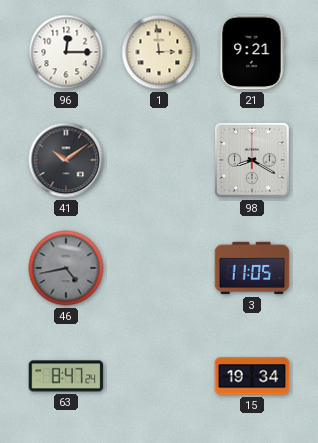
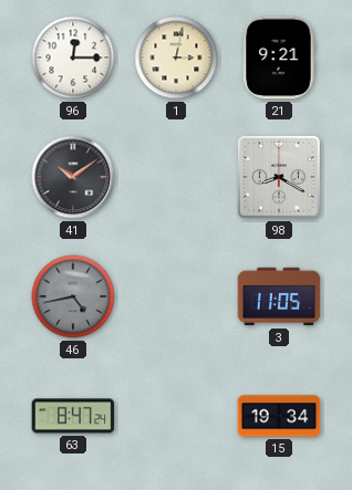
1: 2:59 -> 3:02
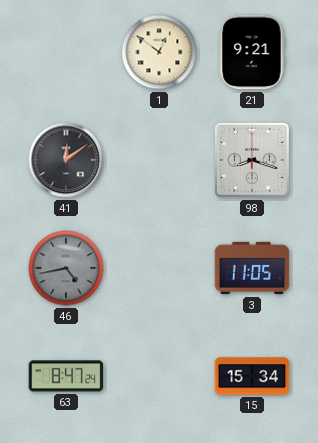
96: 12:15 -> none
1: 3:02 -> 12:51
41: 10:09 -> 12:09
98: 8:20 -> 8:18
15: 19:34 -> 15:34
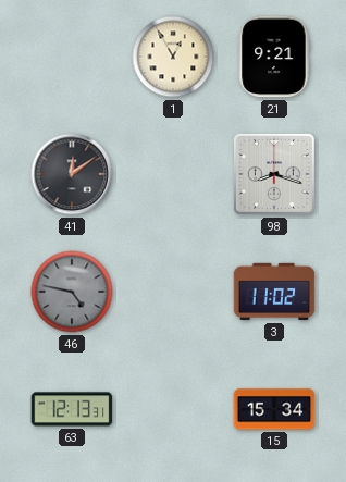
1: 12:51 -> 12:55
46: 4:43 -> 4:47
3: 11:05 -> 11:02
63: 8:47 -> 12:13
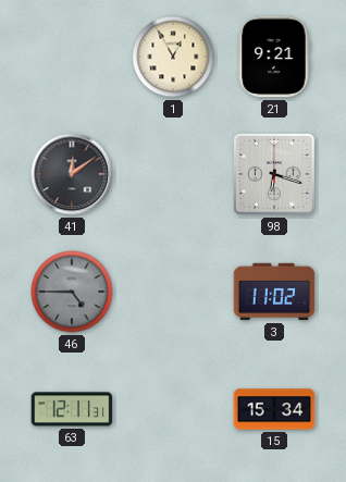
98: 8:18 -> 6:18
46: 4:47 -> 4:45
63: 12:13 -> 12:11
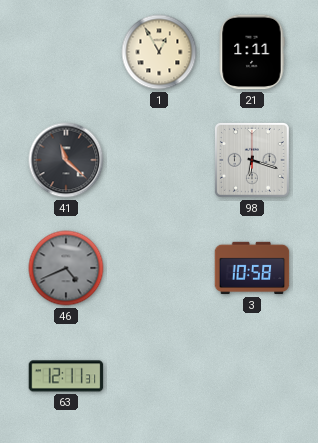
21: 9:21 -> 1:11
41: 12:09 -> 11:22
46: 4:45 -> 4:41
3: 11:02 -> 10:58
15: 15:34 -> none
